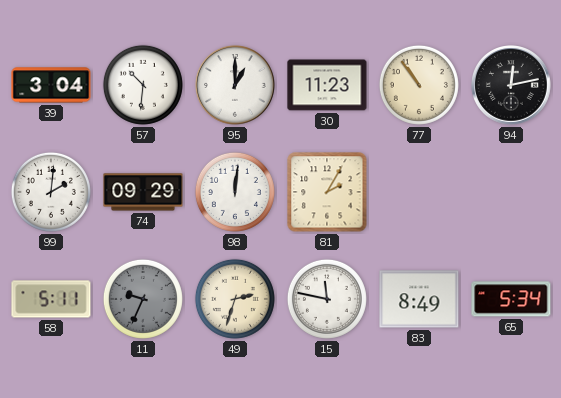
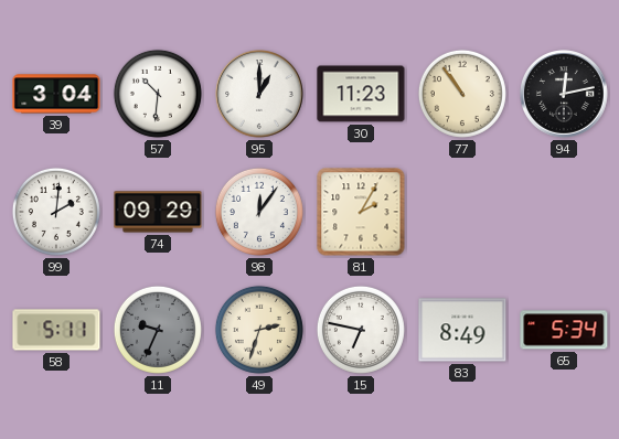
98: 12:01 -> 12:06
15: 11:47 -> 6:47
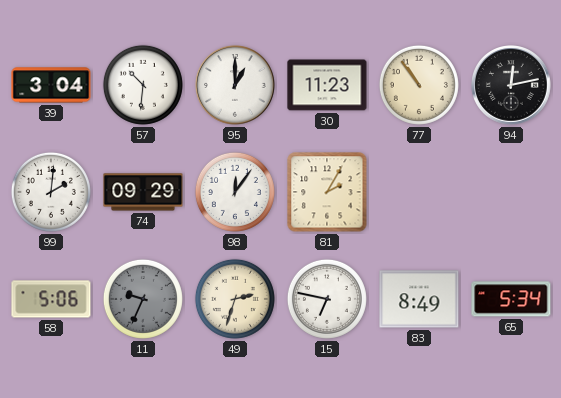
58: 5:11 -> 5:06
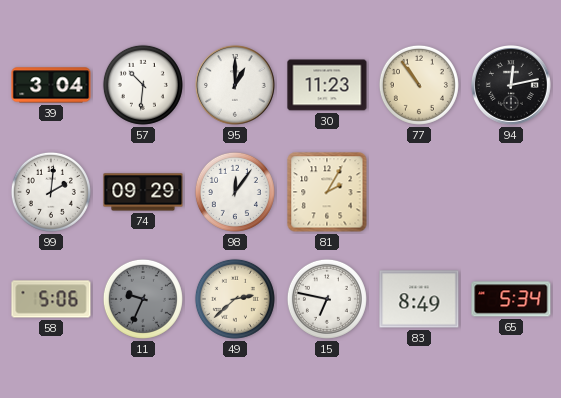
49: 2:33 -> 2:38
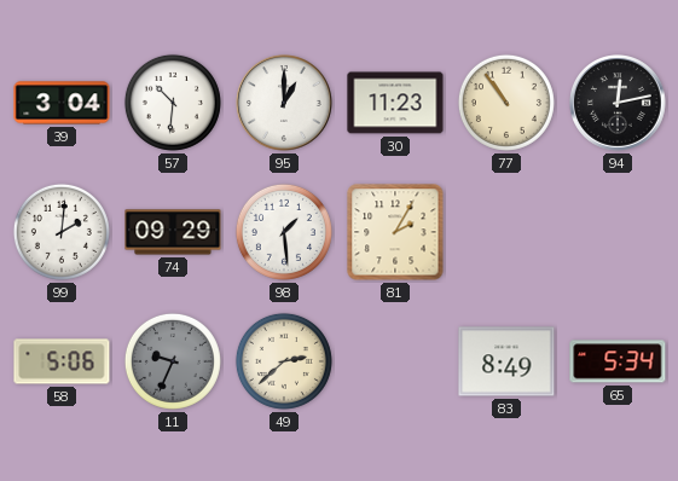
98: 12:06 -> 1:29
15: 6:47 -> none
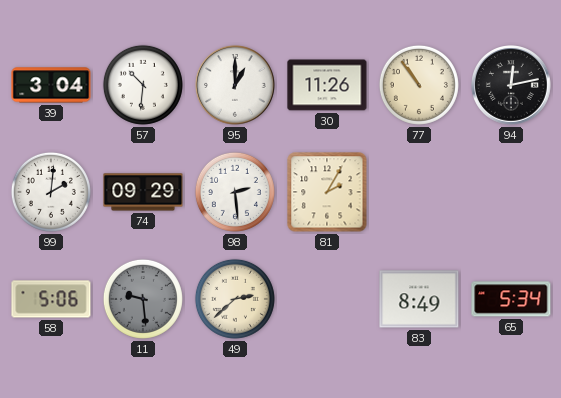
30: 11:23 -> 11:26
98: 1:29 -> 2:29
11: 9:34 -> 9:29
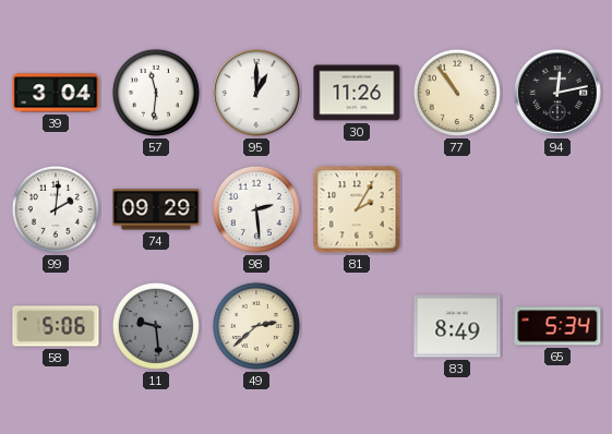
57: 10:31 -> 11:31
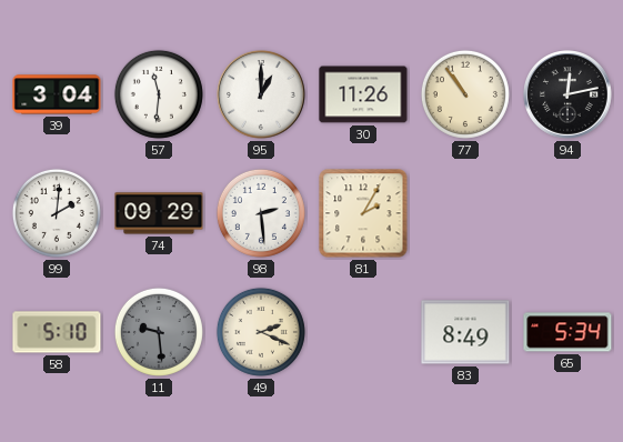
58: 5:06 -> 5:10
49: 2:38 -> 2:19
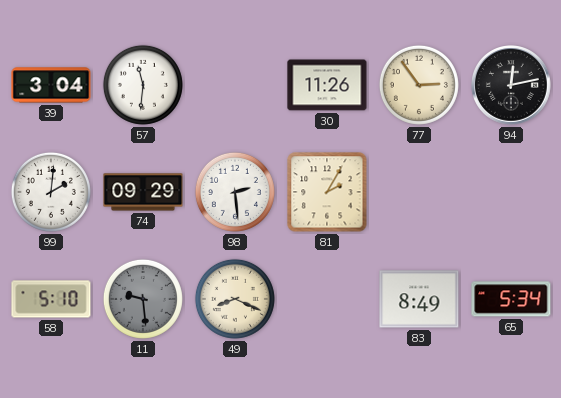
95: 1:00 -> none
77: 10:54 -> 2:54
49: 2:19 -> 8:19
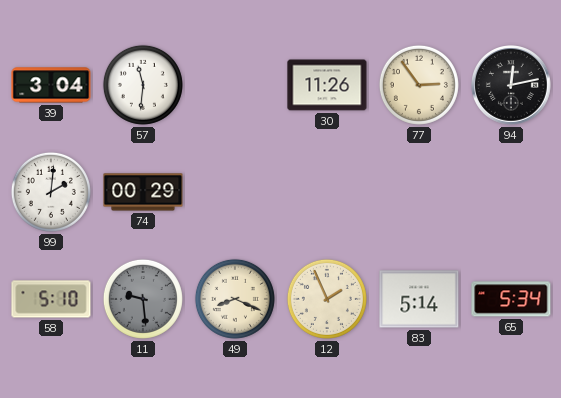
74: 09:29 -> 00:29
98: 2:29 -> none
81: 2:05 -> none
12: none -> 1:56
83: 8:49 -> 5:14
